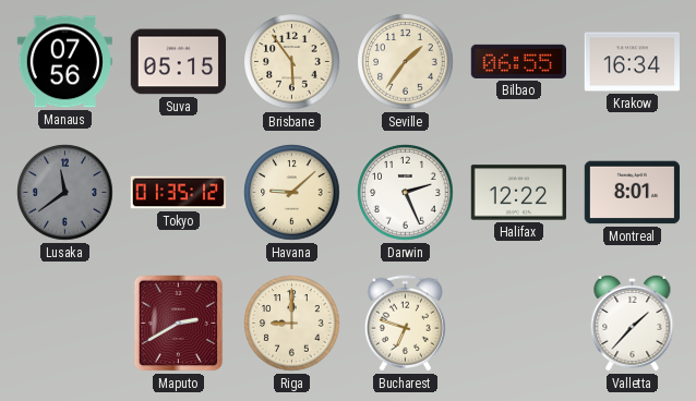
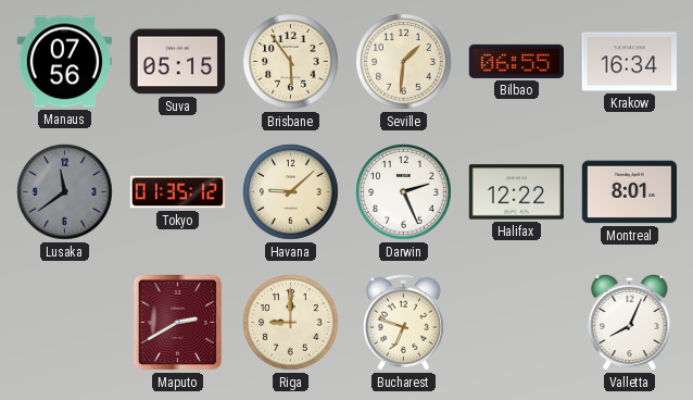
Seville: 1:36 -> 1:31
Valletta: 1:37 -> 8:04
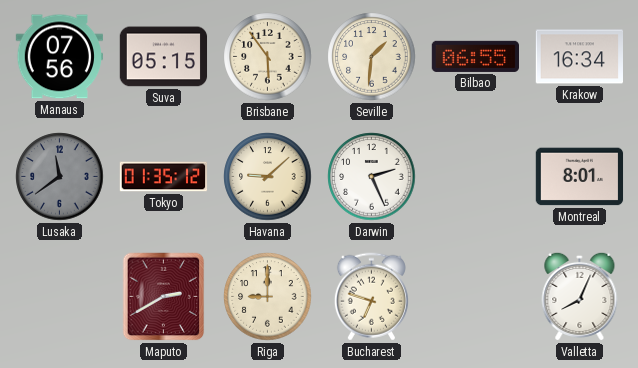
Halifax: 12:22 -> none
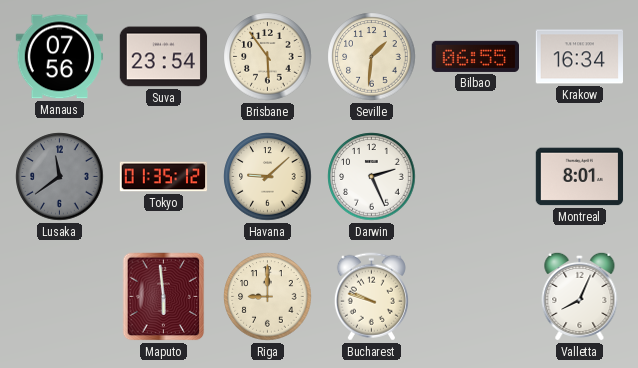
Suva: 05:15 -> 23:54
Maputo: 2:40 -> 5:59
Bucharest: 6:48 -> 9:48
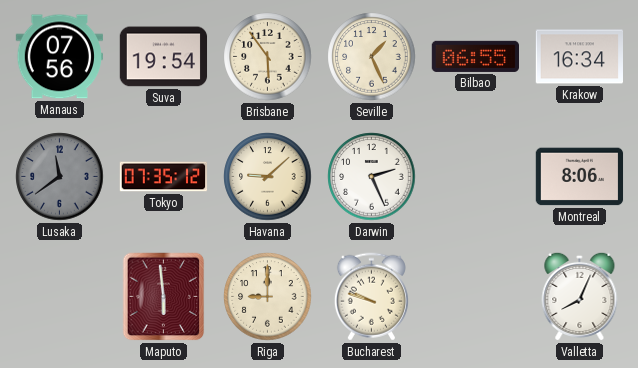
Suva: 23:54 -> 19:54
Seville: 1:31 -> 1:26
Tokyo: 01:35 -> 07:35
Montreal: 8:01 -> 8:06
